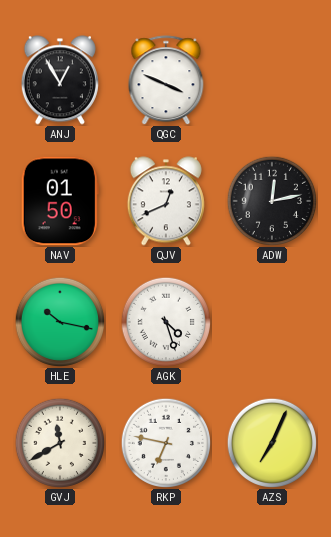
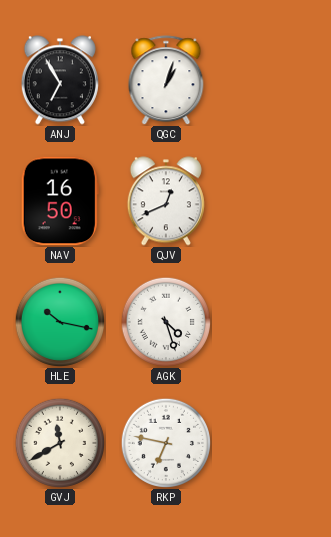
ANJ: 12:55 -> 6:55
QGC: 3:49 -> 1:03
NAV: 01:50 -> 16:50
ADW: 12:13 -> none
AZS: 7:04 -> none
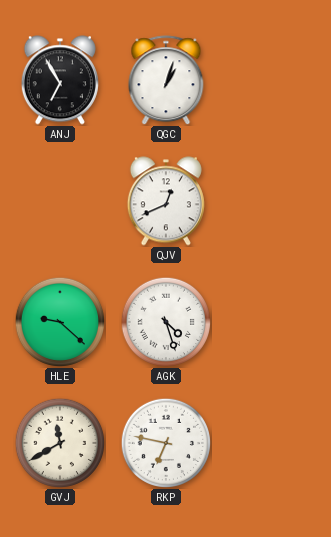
NAV: 16:50 -> none
HLE: 10:17 -> 9:22
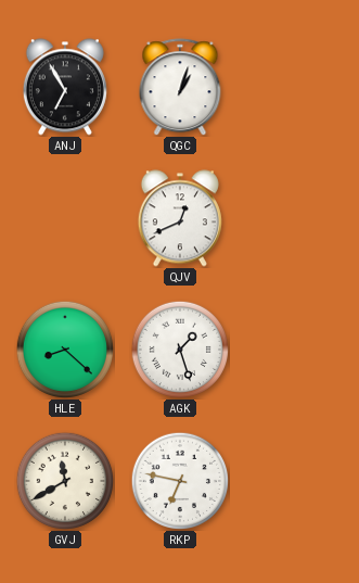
HLE: 9:22 -> 8:22
AGK: 4:27 -> 1:27
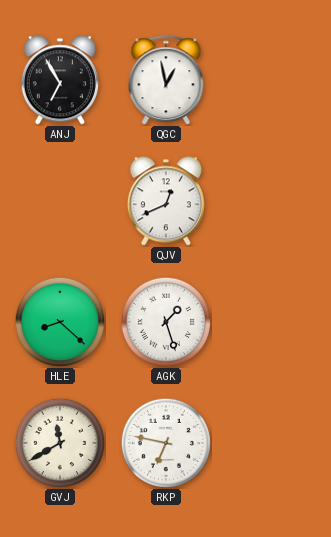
QGC: 1:03 -> 12:58
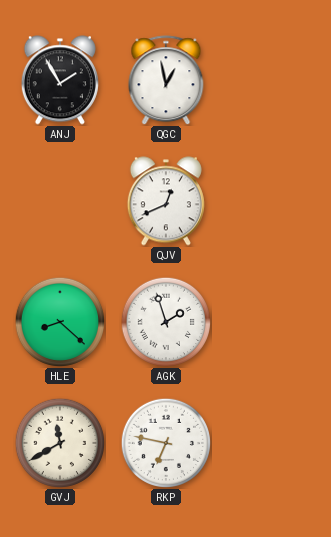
ANJ: 6:55 -> 1:55
AGK: 1:27 -> 1:57
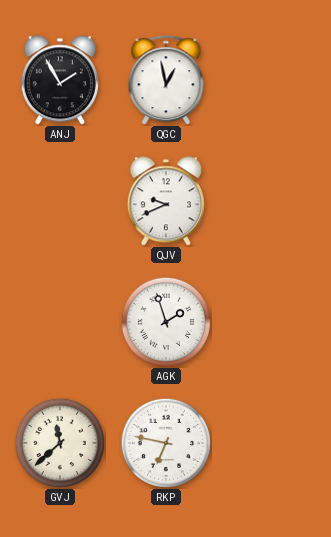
QJV: 12:41 -> 9:41
HLE: 8:22 -> none
GVJ: 11:40 -> 11:38
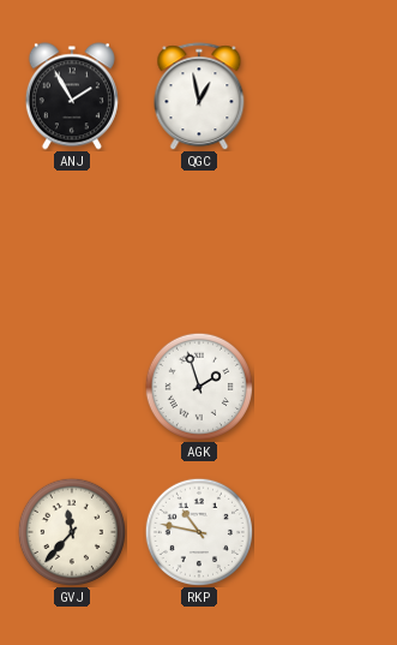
QJV: 9:41 -> none
GVJ: 11:38 -> 11:37
RKP: 6:47 -> 10:47
